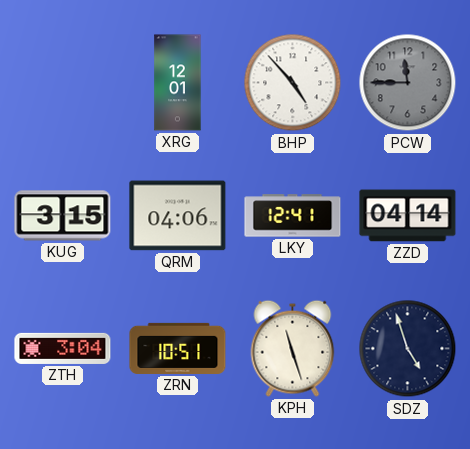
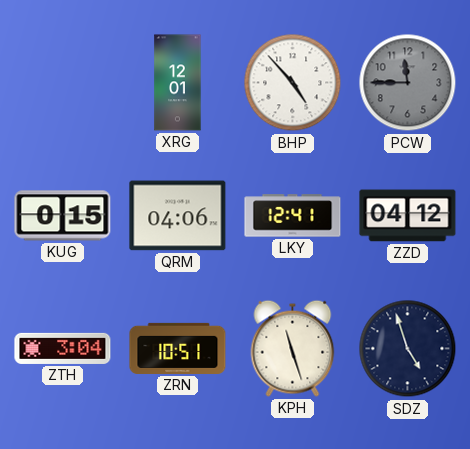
KUG: 3:15 -> 0:15
ZZD: 04:14 -> 04:12
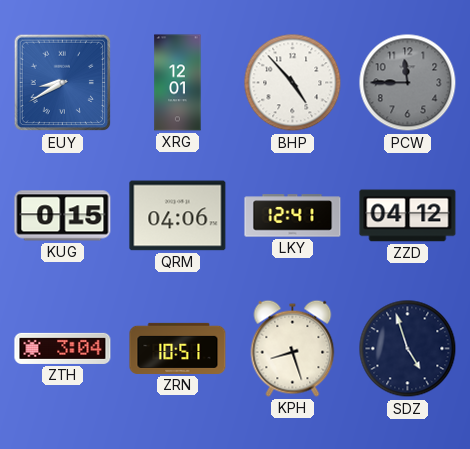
EUY: none -> 8:40
KPH: 11:27 -> 8:27
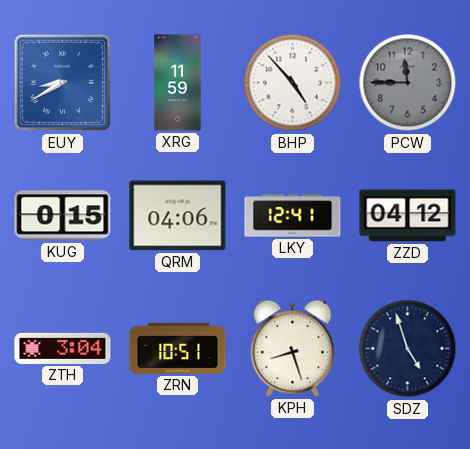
XRG: 12:01 -> 11:59
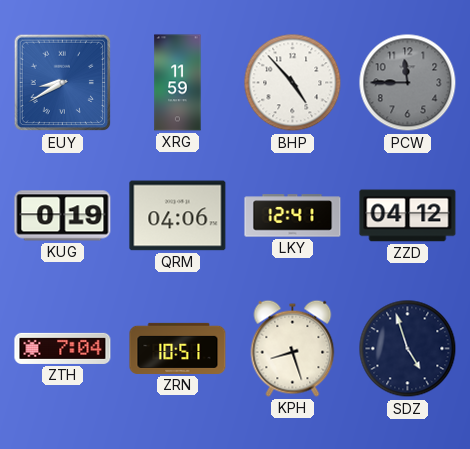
KUG: 0:15 -> 0:19
ZTH: 3:04 -> 7:04
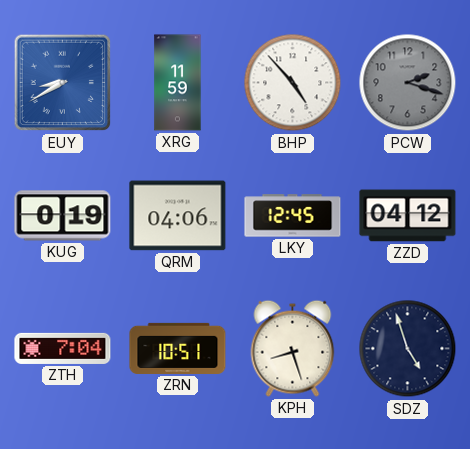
PCW: 11:45 -> 2:18
LKY: 12:41 -> 12:45
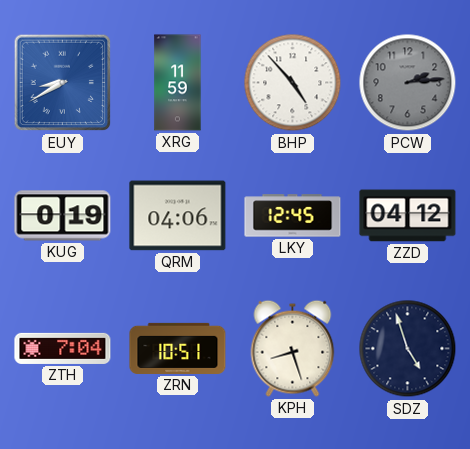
PCW: 2:18 -> 2:14
